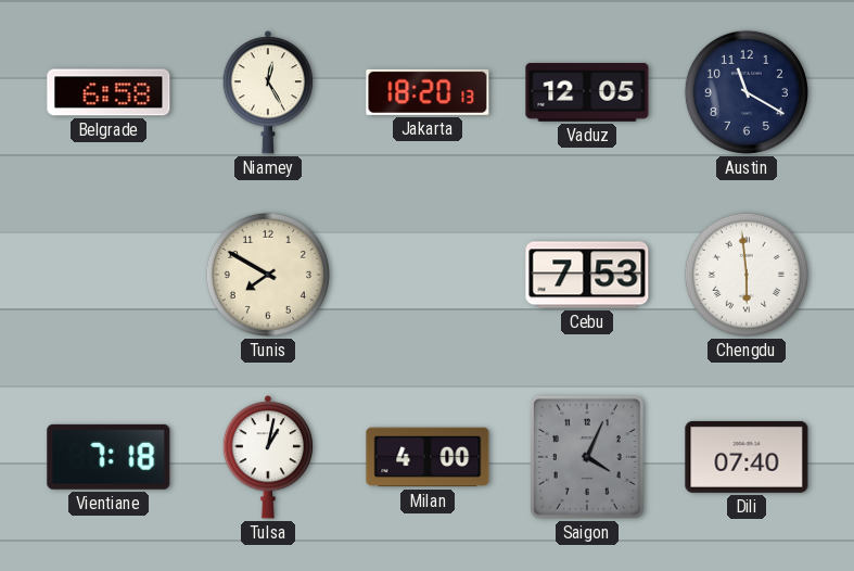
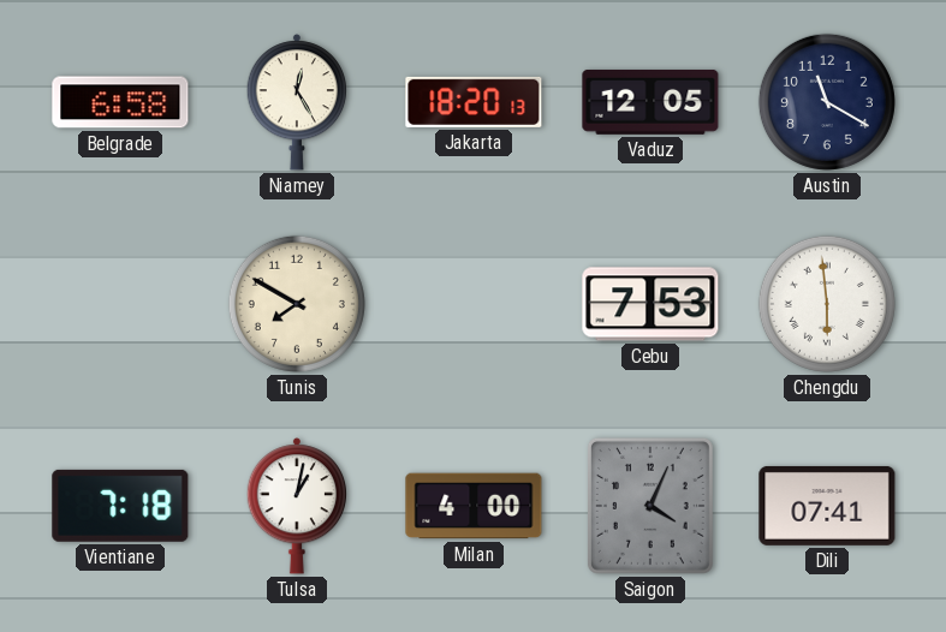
Dili: 07:40 -> 07:41
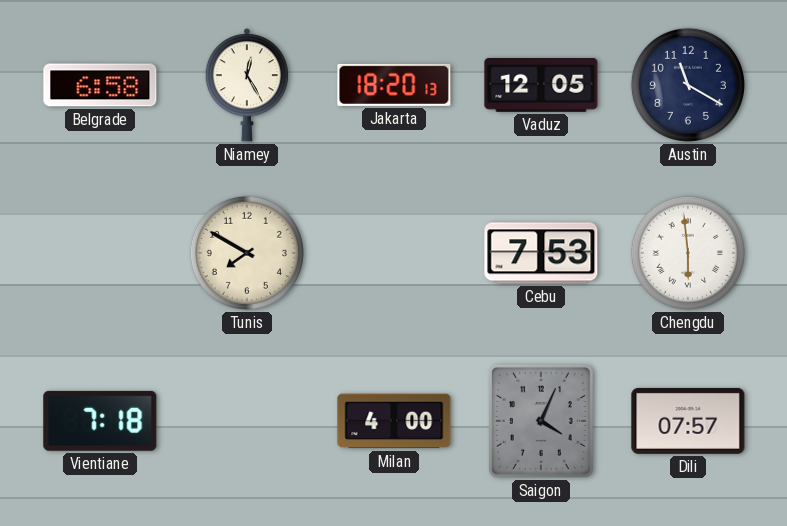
Tulsa: 1:02 -> none
Dili: 07:41 -> 07:57
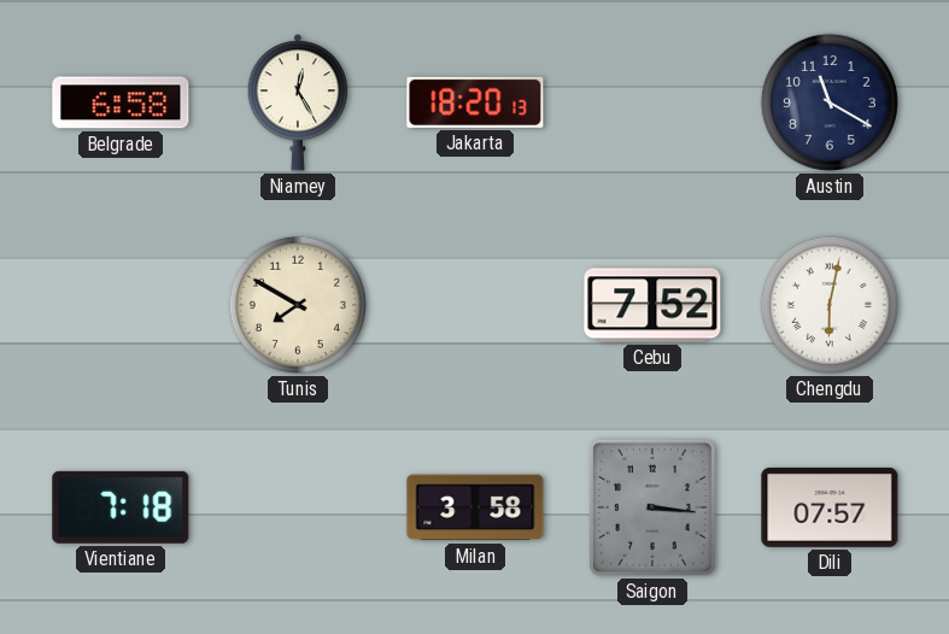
Vaduz: 12:05 -> none
Cebu: 7:53 -> 7:52
Chengdu: 5:59 -> 6:02
Milan: 4:00 -> 3:58
Saigon: 4:04 -> 3:16
